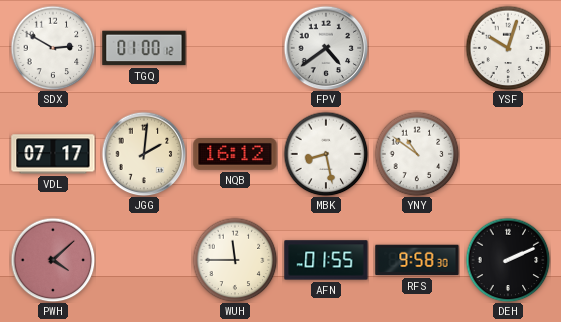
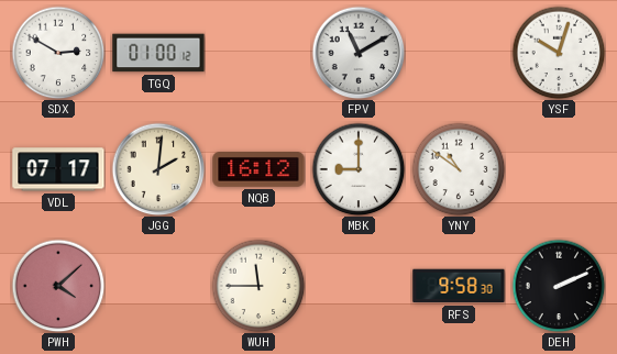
FPV: 4:39 -> 11:10
MBK: 8:28 -> 9:00
AFN: 01:55 -> none
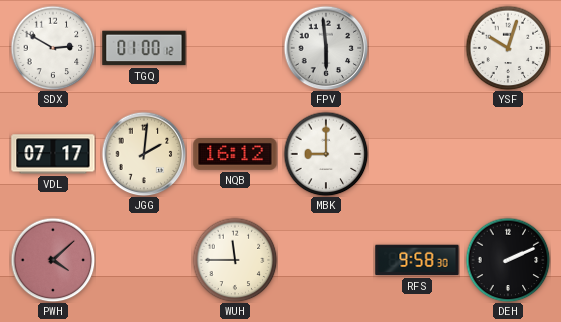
FPV: 11:10 -> 5:59
YNY: 10:51 -> none
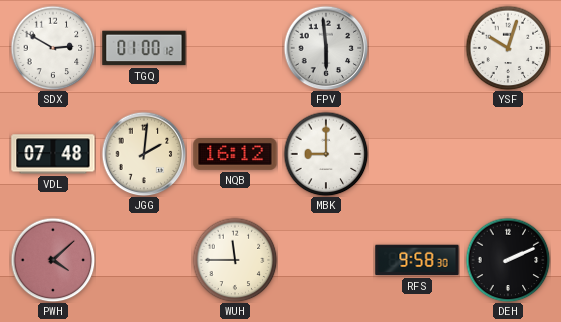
VDL: 07:17 -> 07:48
